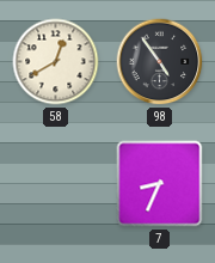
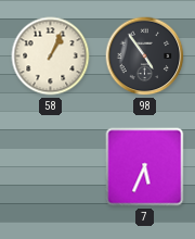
58: 12:40 -> 1:04
7: 8:34 -> 5:34
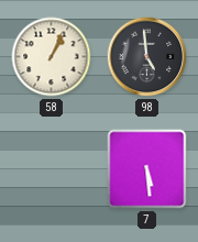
98: 4:54 -> 4:59
7: 5:34 -> 5:29
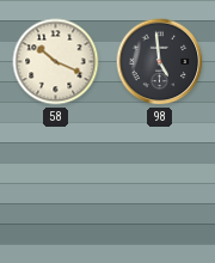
58: 1:04 -> 10:19
7: 5:29 -> none
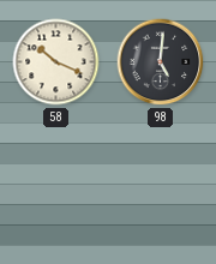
98: 4:59 -> 5:01
